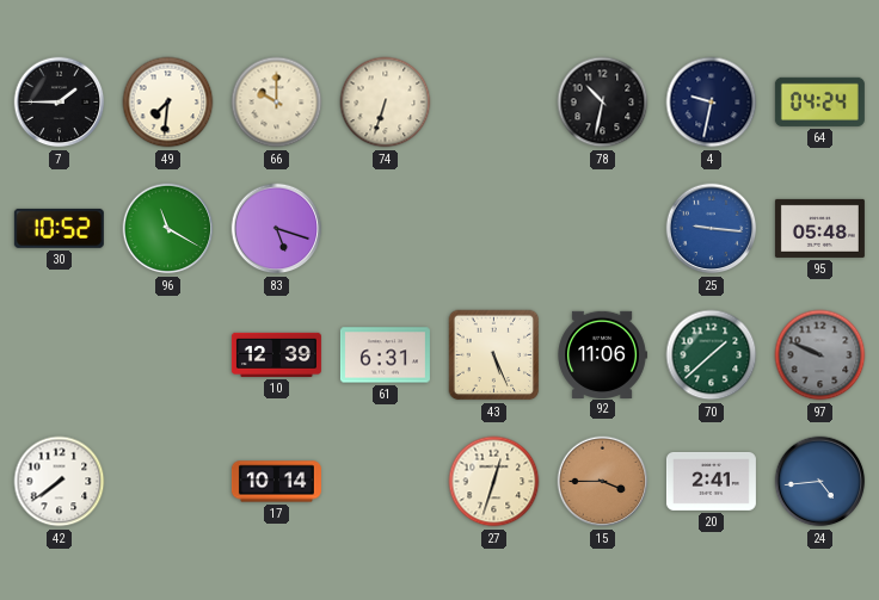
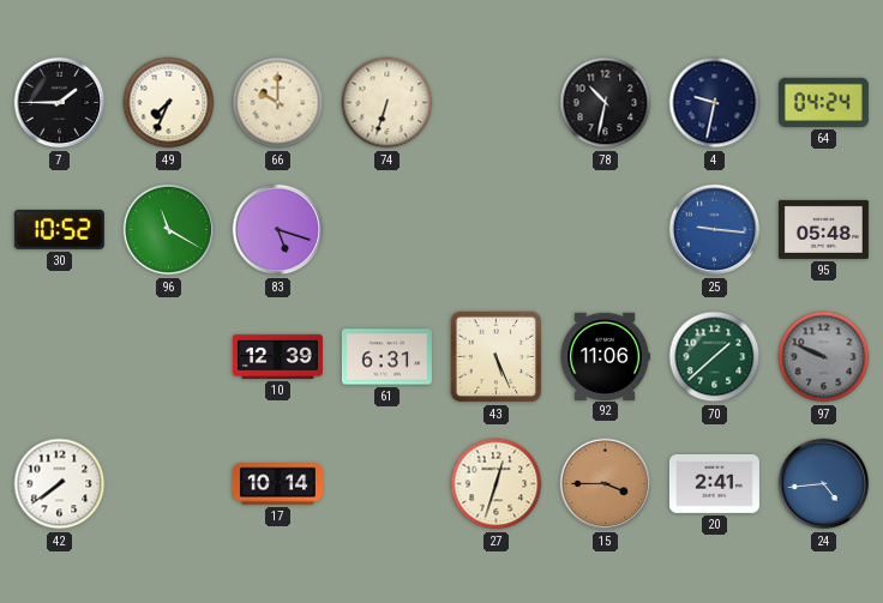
49: 7:31 -> 7:34
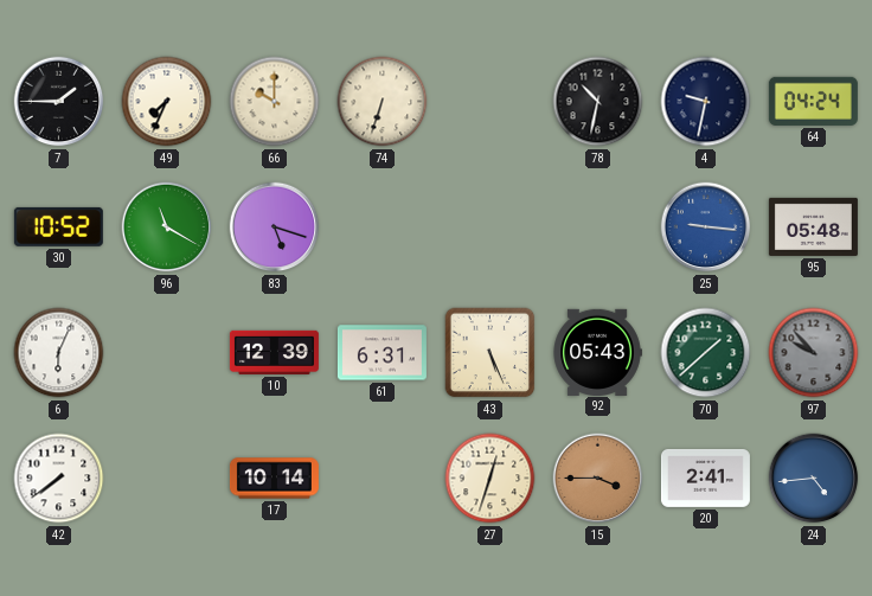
6: none -> 6:04
92: 11:06 -> 05:43
97: 9:49 -> 9:53
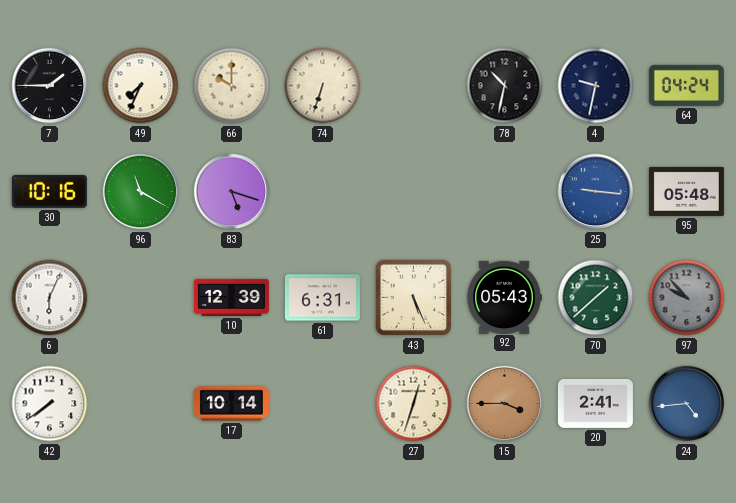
30: 10:52 -> 10:16
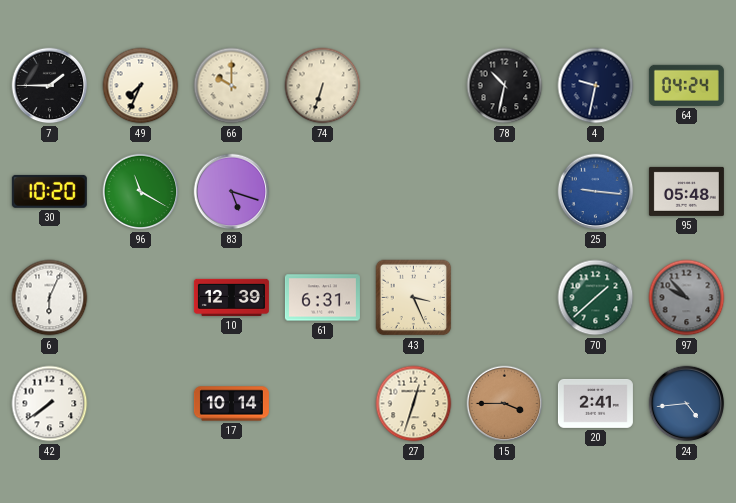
30: 10:16 -> 10:20
43: 5:26 -> 3:26
92: 05:43 -> none
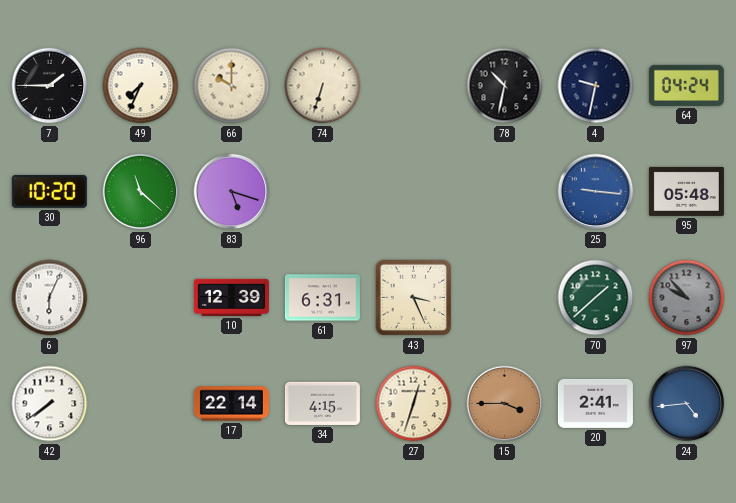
96: 11:20 -> 11:22
17: 10:14 -> 22:14
34: none -> 4:15
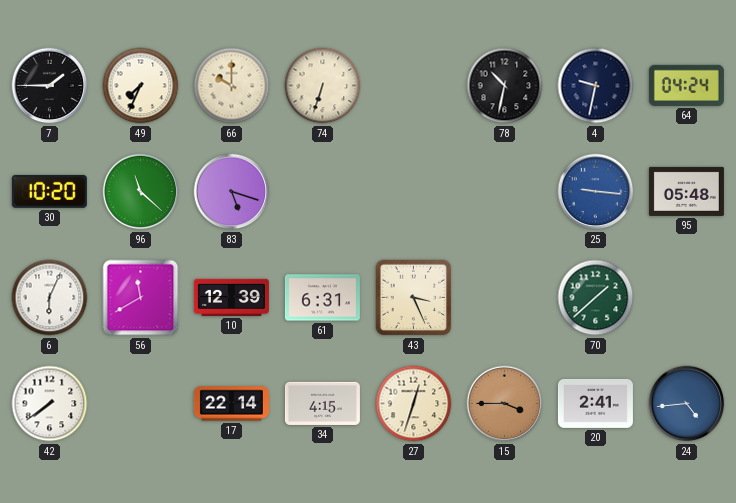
56: none -> 11:40
97: 9:53 -> none
